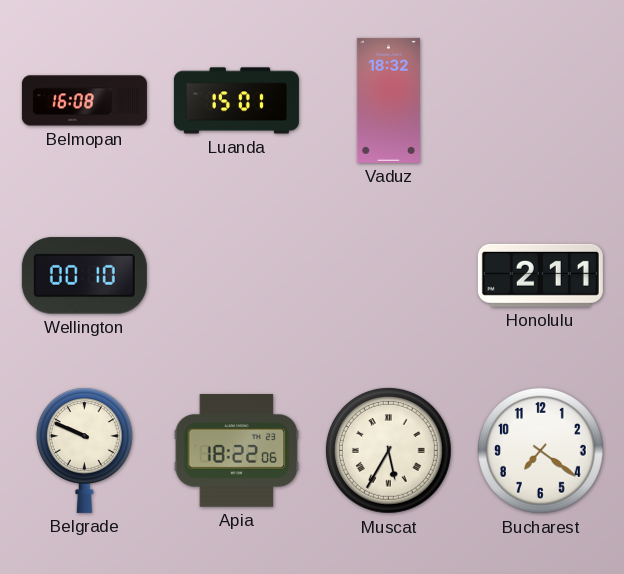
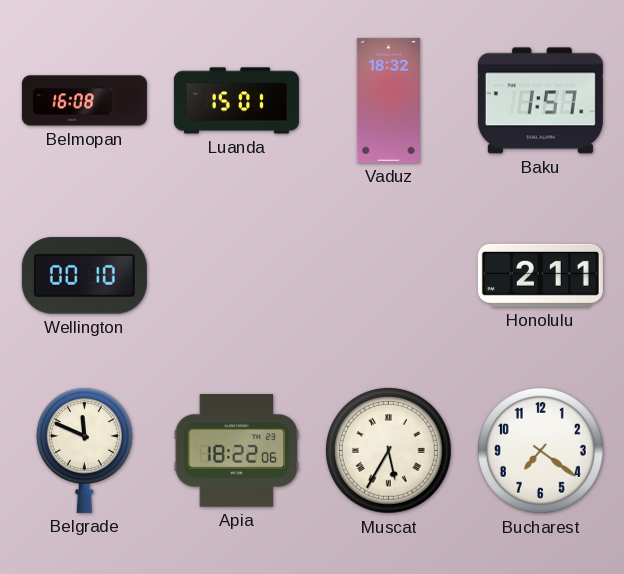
Baku: none -> 1:57
Belgrade: 9:49 -> 11:49
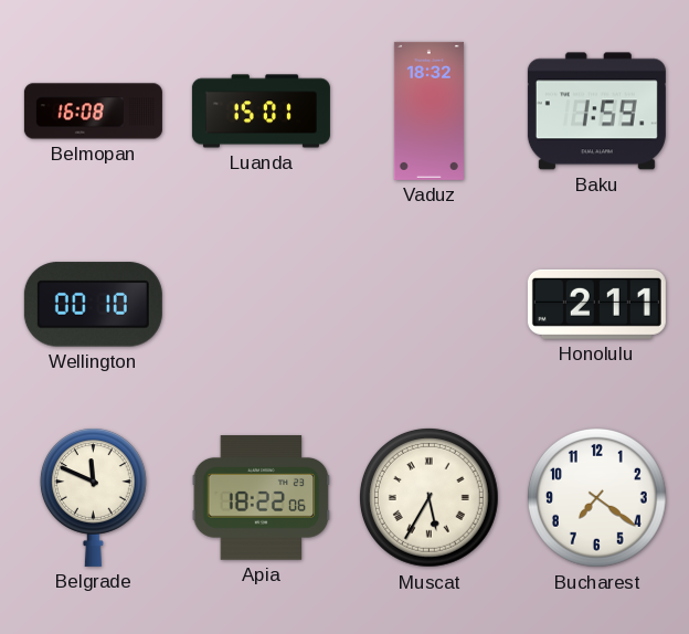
Baku: 1:57 -> 1:59
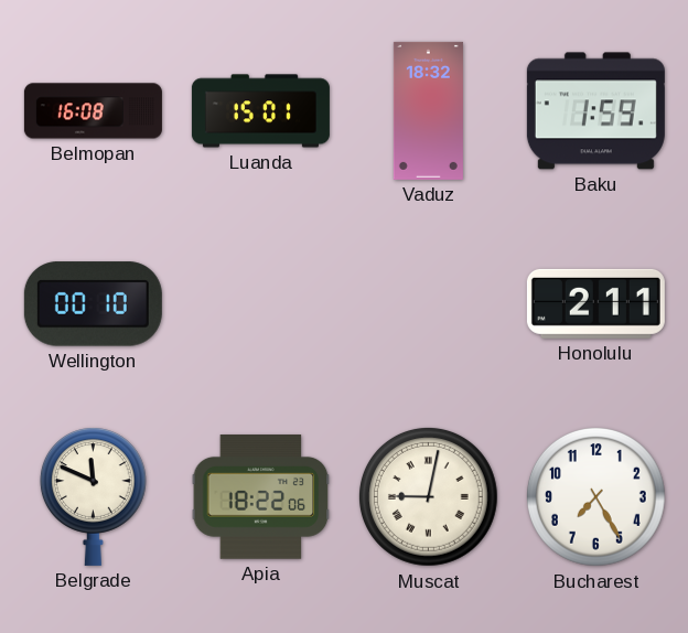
Muscat: 5:35 -> 9:02
Bucharest: 7:21 -> 7:25
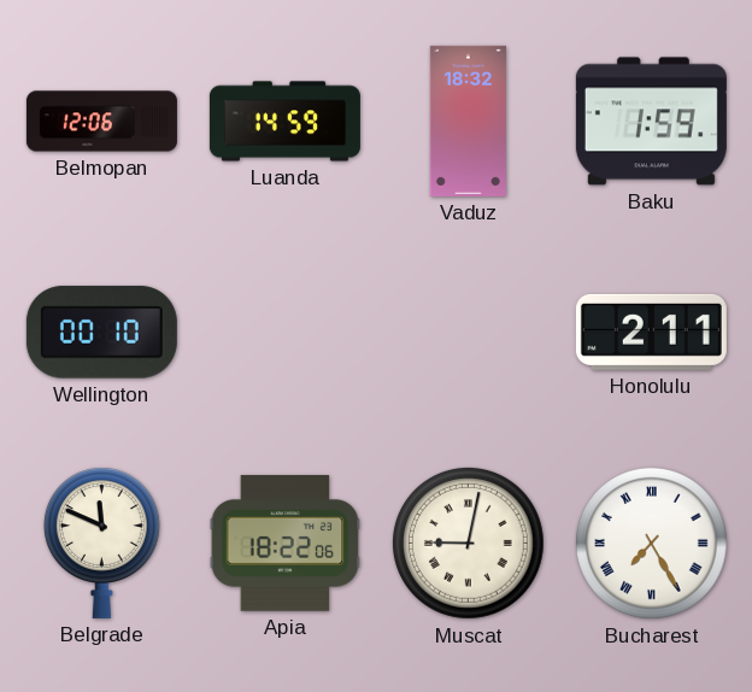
Belmopan: 16:08 -> 12:06
Luanda: 15:01 -> 14:59
Bucharest numerals: Arabic -> Roman
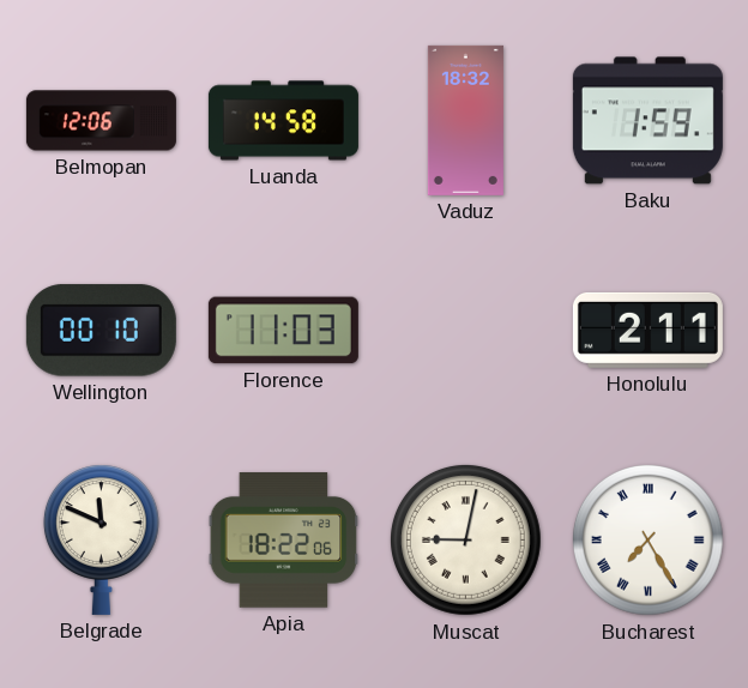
Luanda: 14:59 -> 14:58
Florence: none -> 11:03
